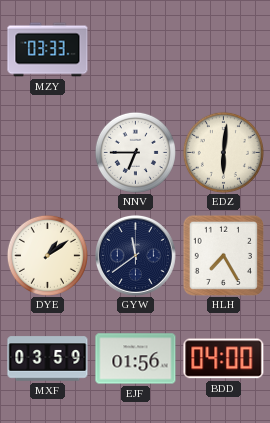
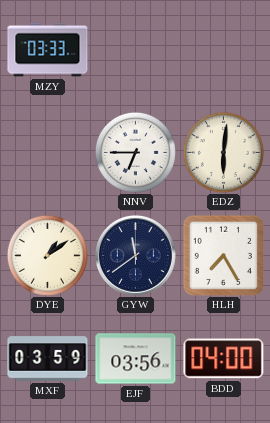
EJF: 01:56 -> 03:56
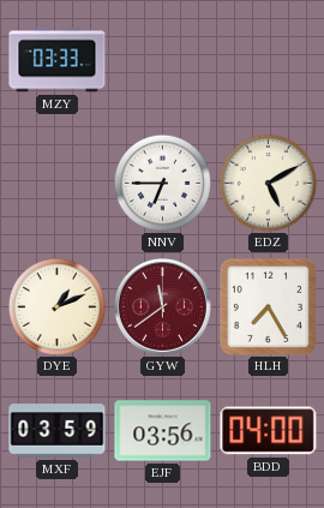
EDZ: 6:01 -> 5:10
DYE: 1:09 -> 1:11
GYW dial: navy -> burgundy
